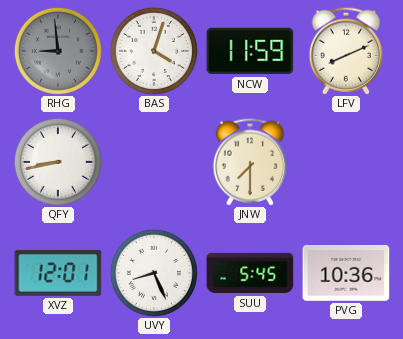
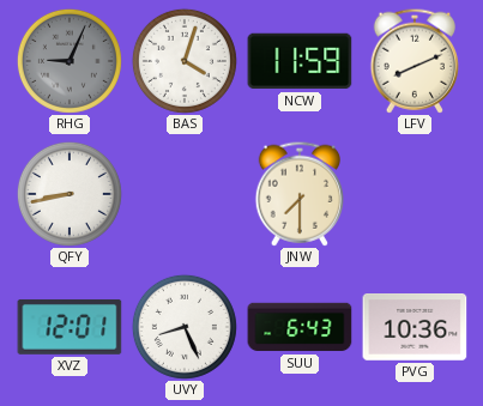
RHG: 8:59 -> 9:04
SUU: 5:45 -> 6:43
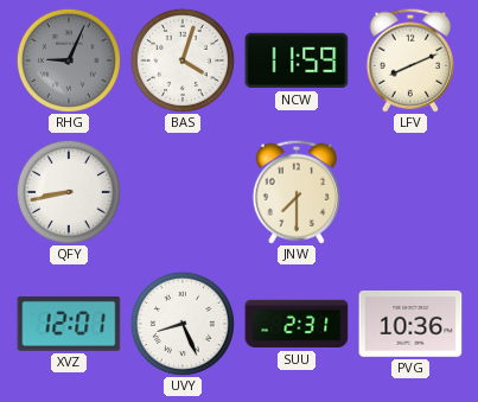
SUU: 6:43 -> 2:31
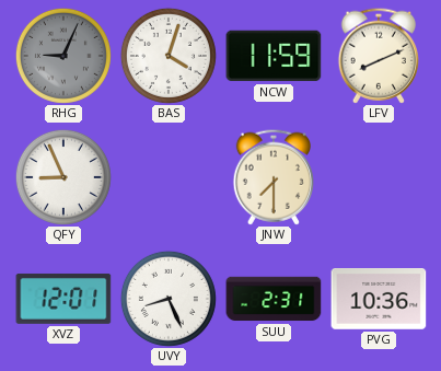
QFY: 8:43 -> 8:56
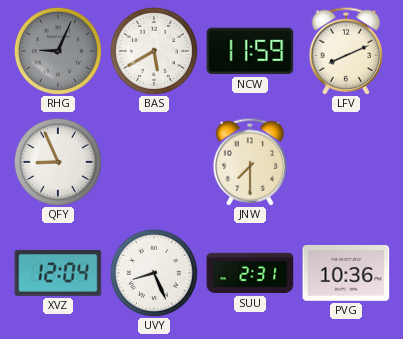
BAS: 4:03 -> 5:40
XVZ: 12:01 -> 12:04
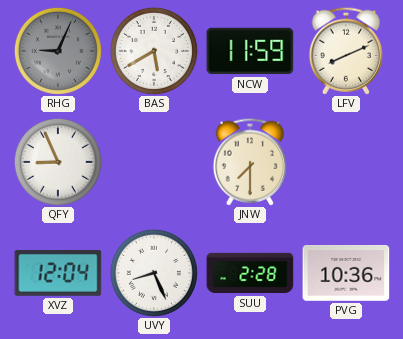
SUU: 2:31 -> 2:28
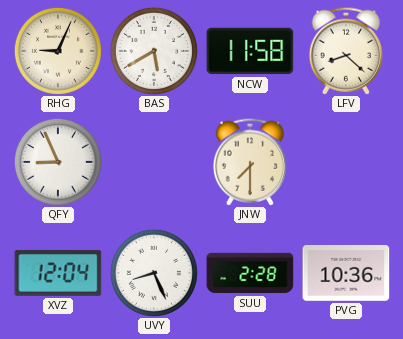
RHG dial: grey -> cream
NCW: 11:59 -> 11:58
LFV: 8:11 -> 8:22
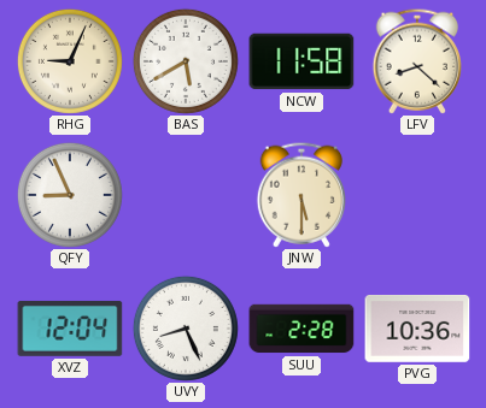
JNW: 7:30 -> 5:30
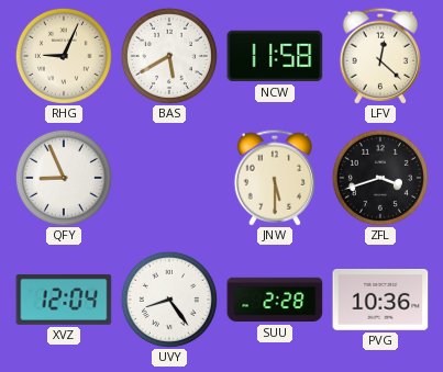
LFV: 8:22 -> 12:22
ZFL: none -> 3:42
UVY: 8:26 -> 8:24
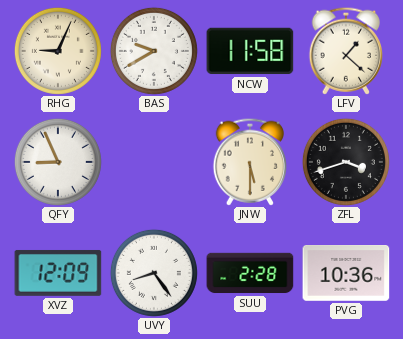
BAS: 5:40 -> 9:40
LFV: 12:22 -> 1:22
XVZ: 12:04 -> 12:09
